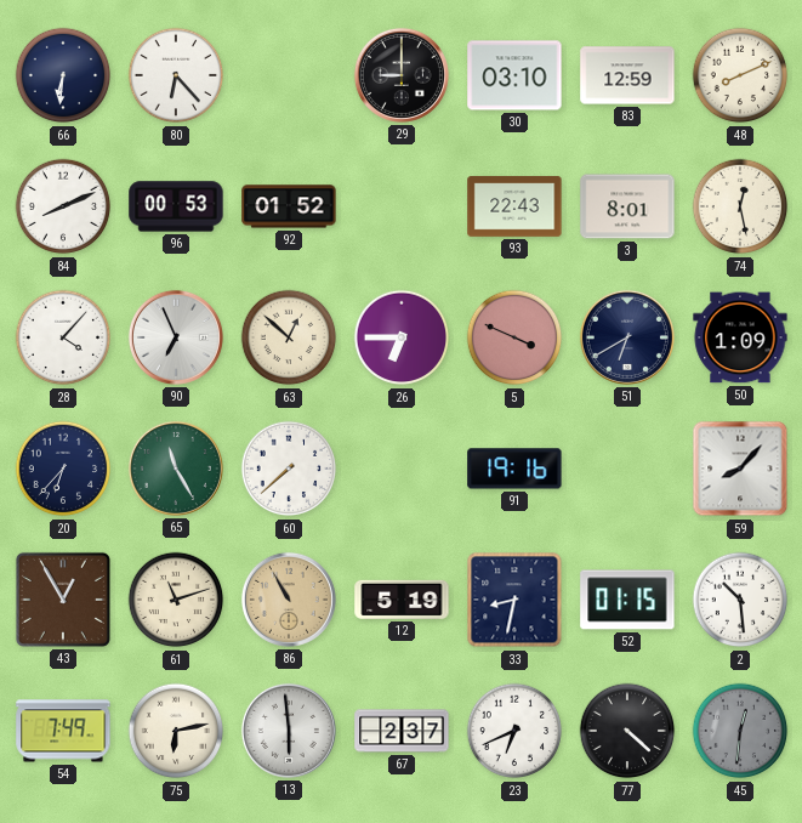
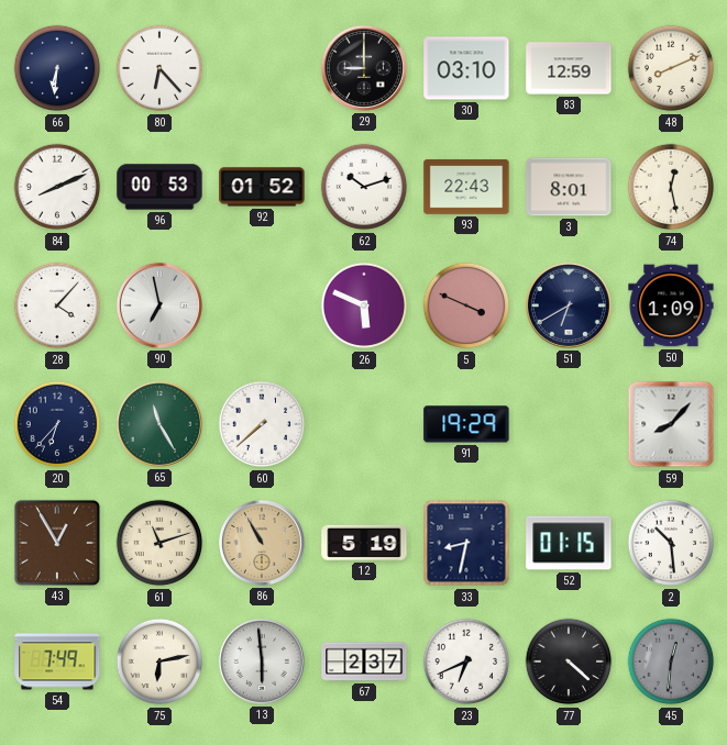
62: none -> 10:12
90: 6:56 -> 6:58
63: 12:52 -> none
26: 6:45 -> 5:49
91: 19:16 -> 19:29
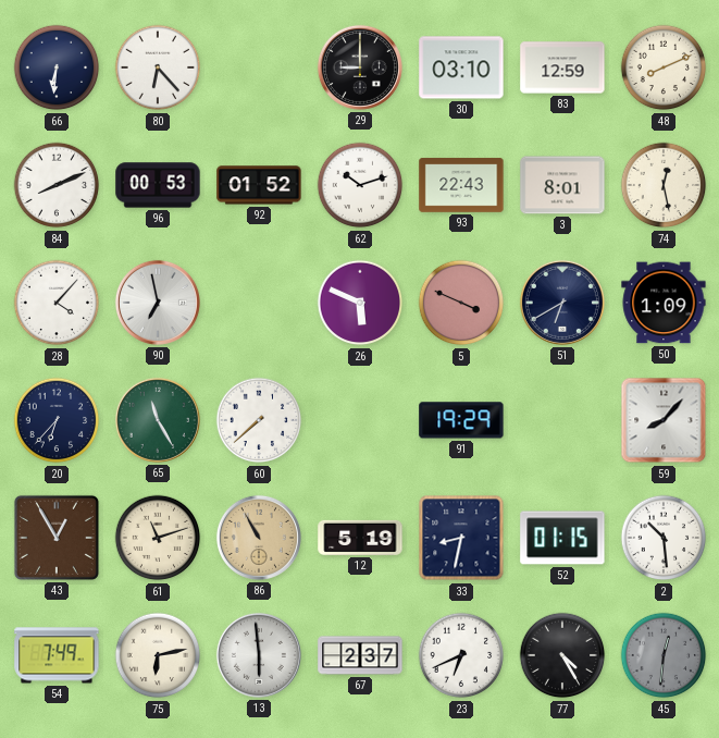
77: 4:22 -> 4:25
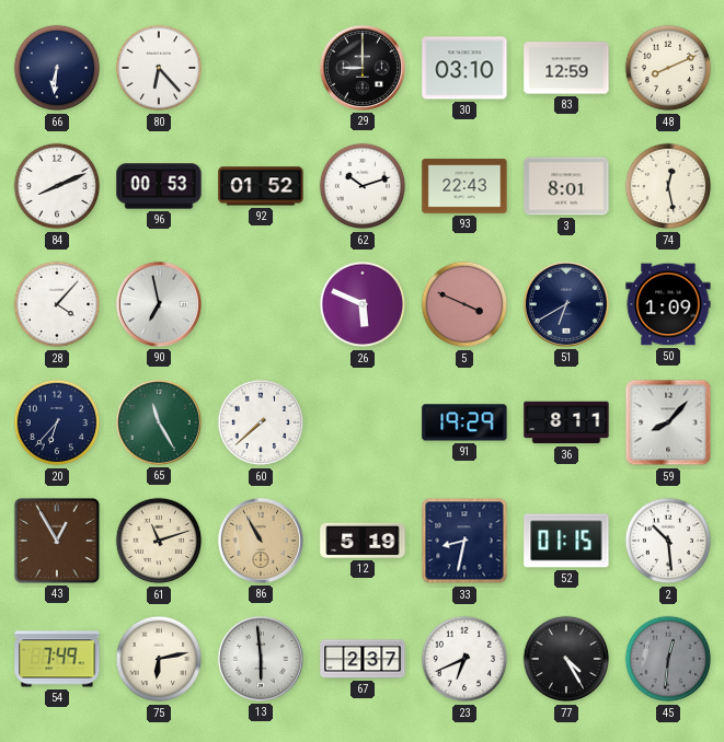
36: none -> 8:11
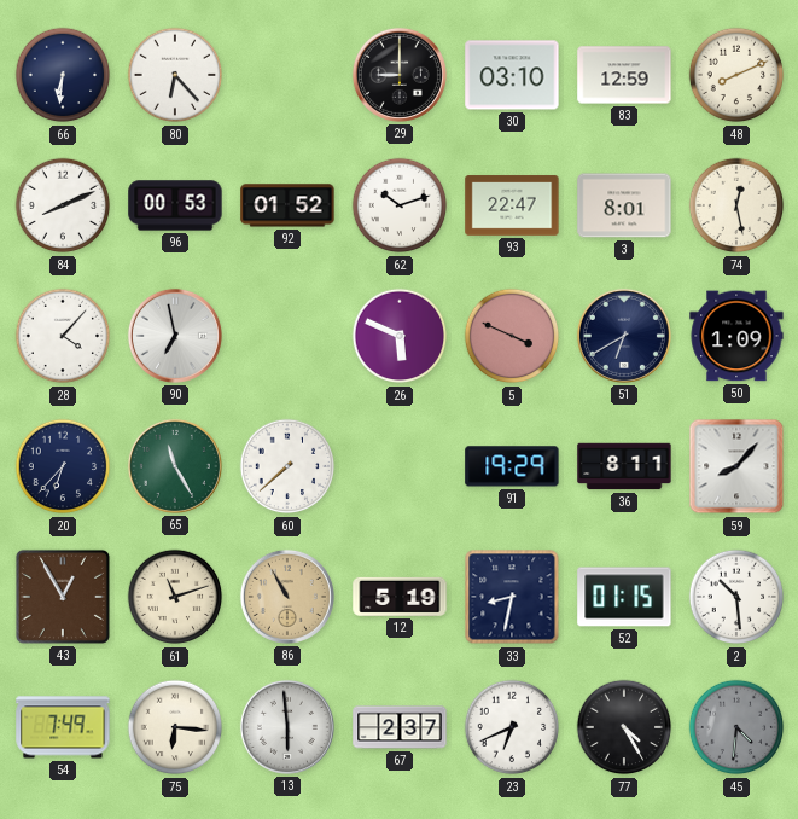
93: 22:43 -> 22:47
75: 6:13 -> 6:16
45: 12:31 -> 4:31
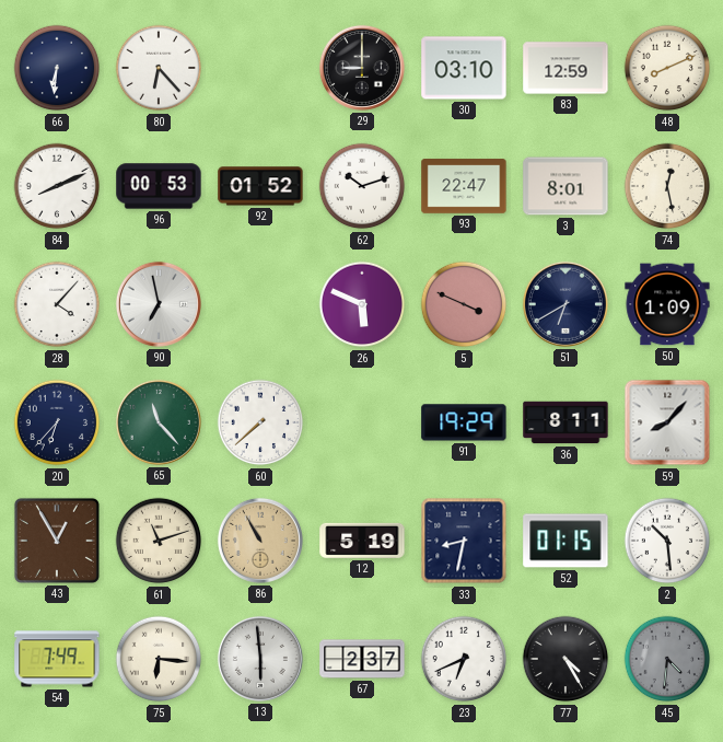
65: 11:25 -> 11:23
